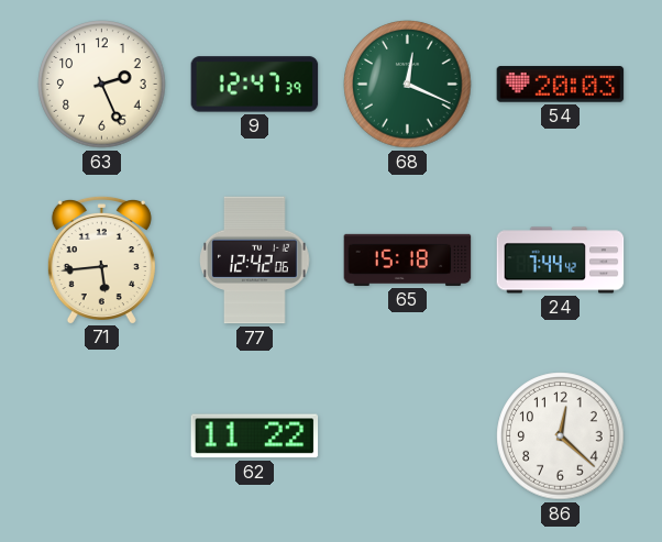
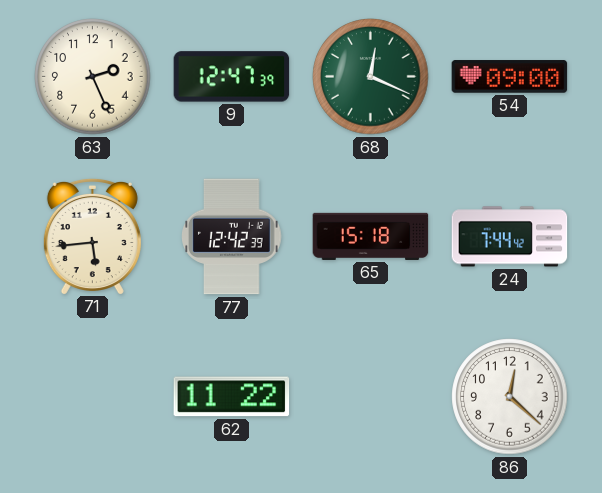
54: 20:03 -> 09:00
77: 12:42:06 -> 12:42:39
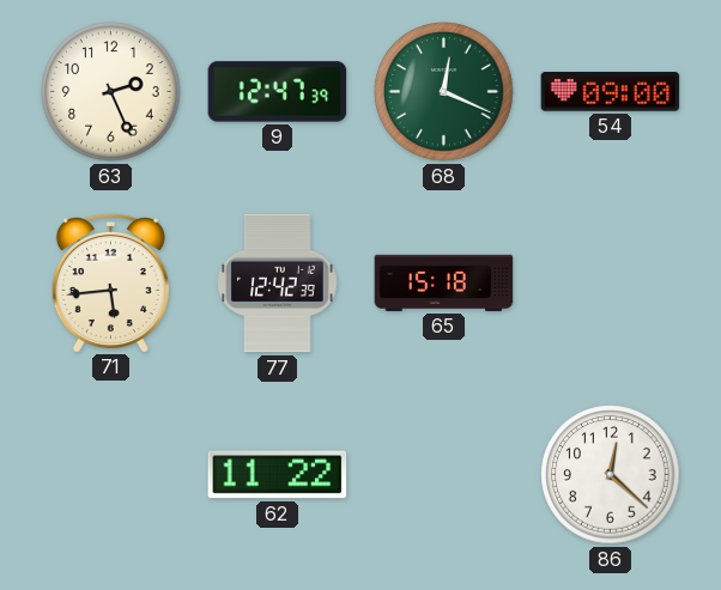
24: 7:44 -> none
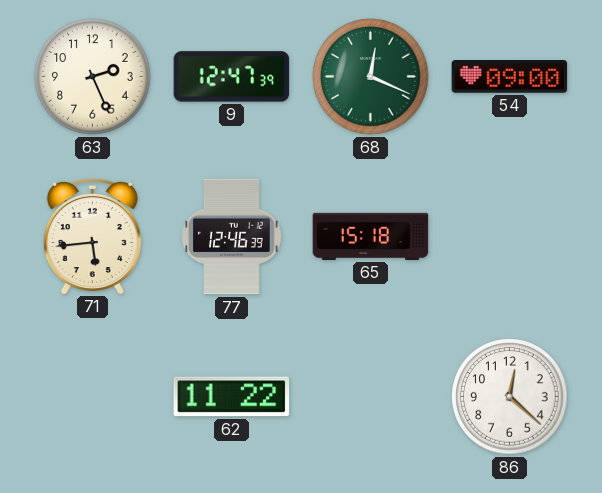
77: 12:42 -> 12:46
